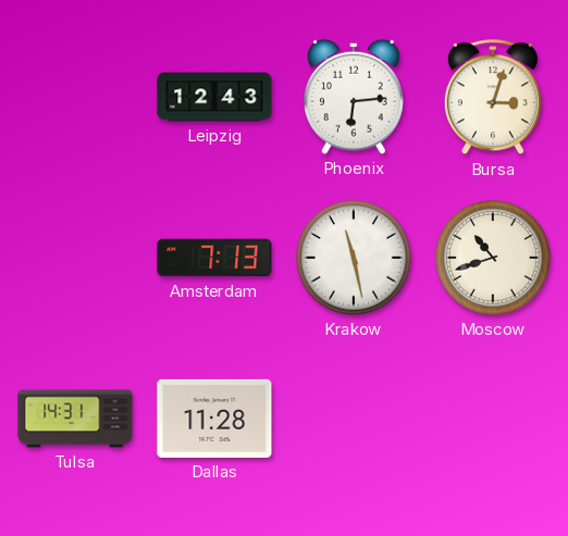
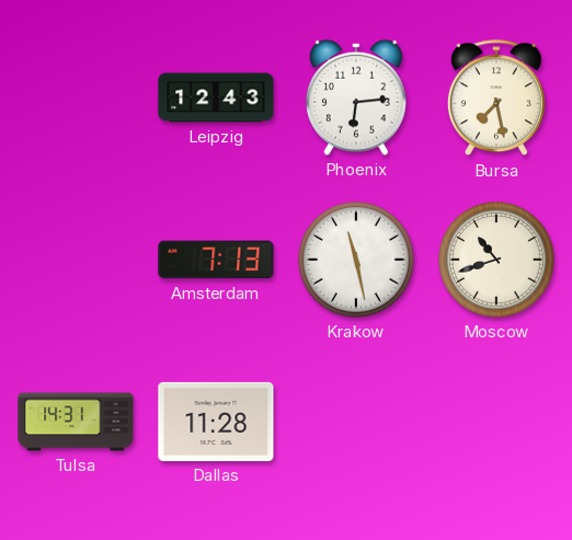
Bursa: 3:03 -> 7:28
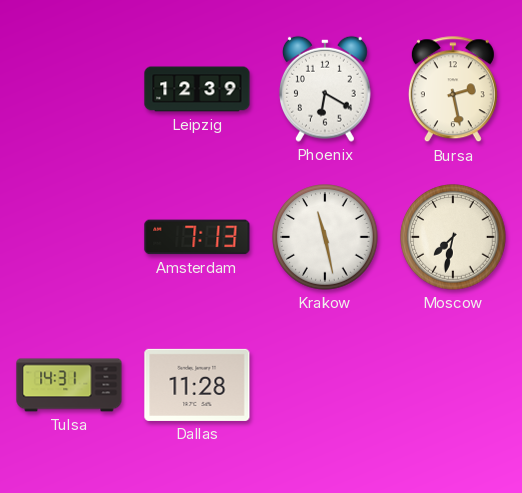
Leipzig: 12:43 -> 12:39
Phoenix: 6:14 -> 6:20
Bursa: 7:28 -> 2:28
Moscow: 10:42 -> 7:32
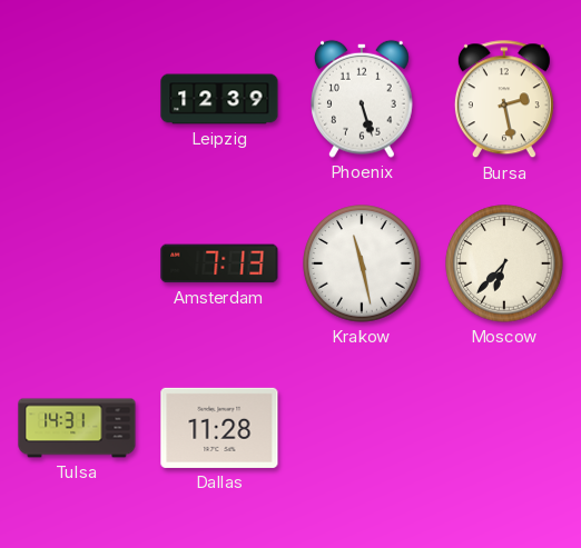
Phoenix: 6:20 -> 5:27
Moscow: 7:32 -> 6:37
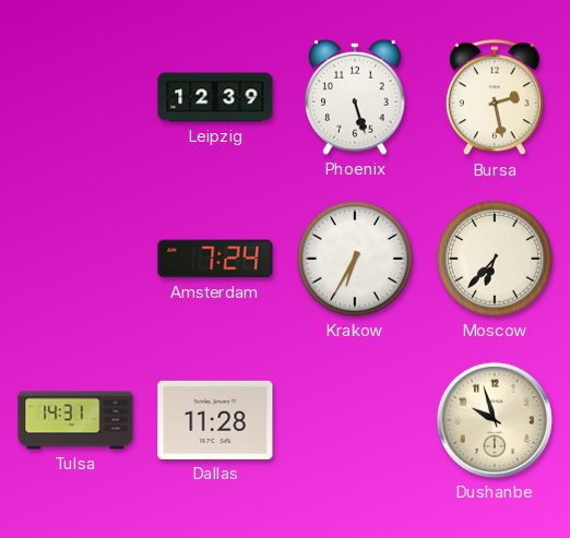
Amsterdam: 7:13 -> 7:24
Krakow: 11:28 -> 6:35
Dushanbe: none -> 9:57
